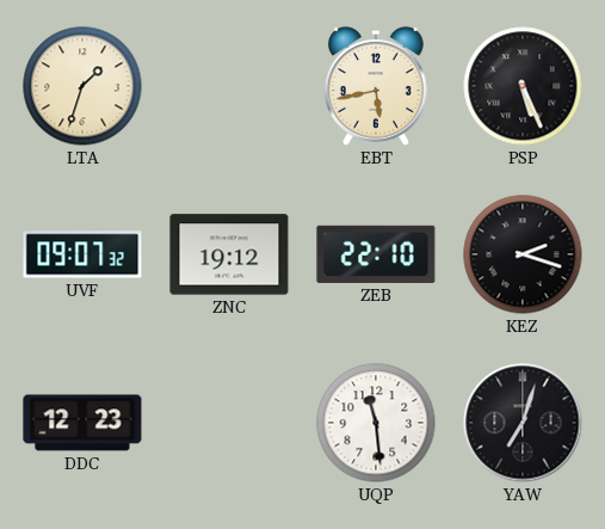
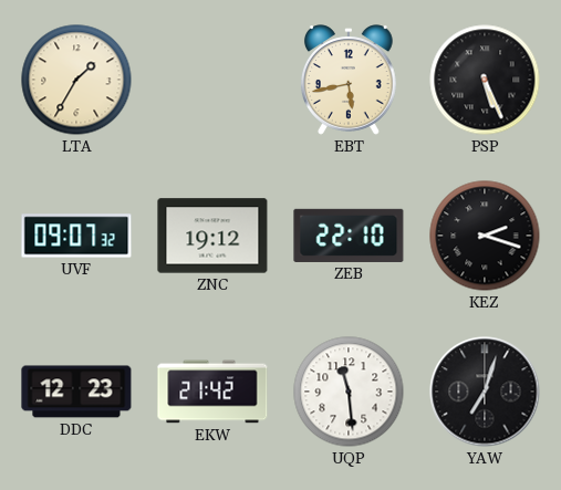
LTA: 1:33 -> 1:35
EKW: none -> 21:42
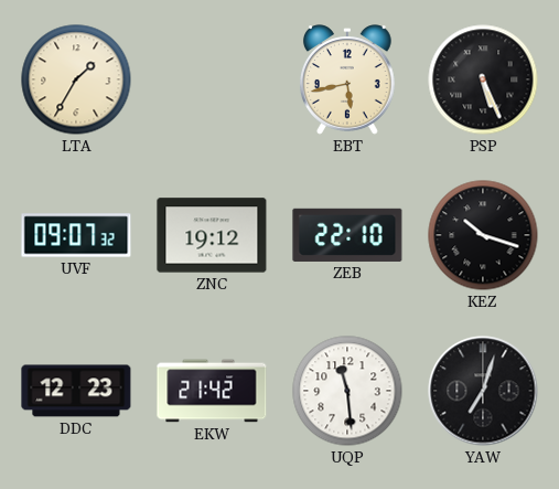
KEZ: 2:18 -> 10:18
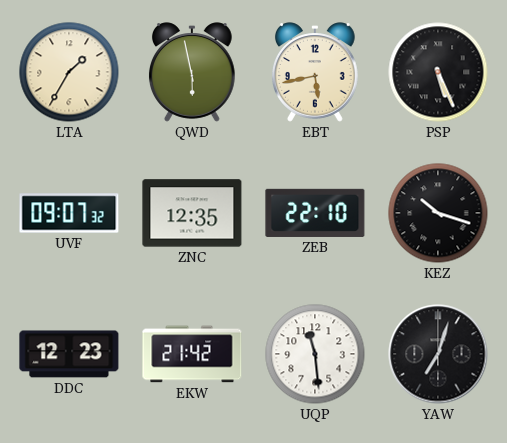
QWD: none -> 5:58
ZNC: 19:12 -> 12:35
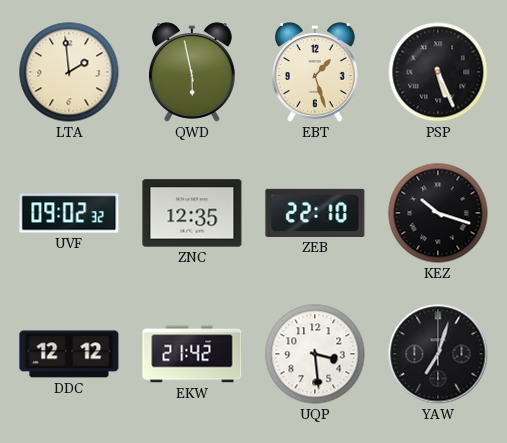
LTA: 1:35 -> 1:59
EBT: 5:43 -> 1:27
UVF: 09:07 -> 09:02
DDC: 12:23 -> 12:12
UQP: 11:29 -> 3:29
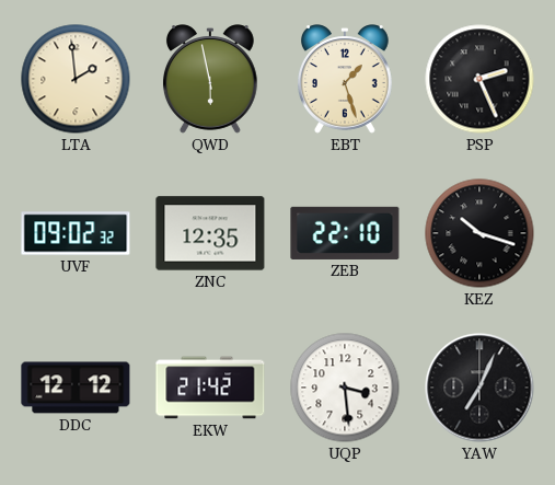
PSP: 5:26 -> 2:26
YAW: 7:03 -> 7:04
